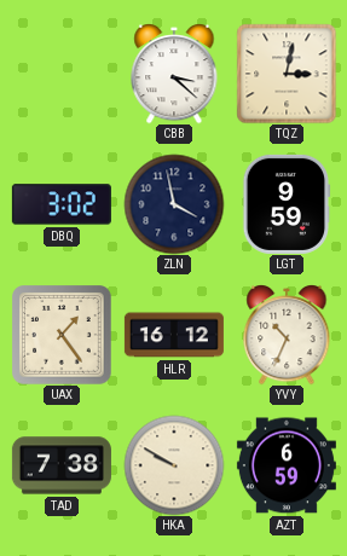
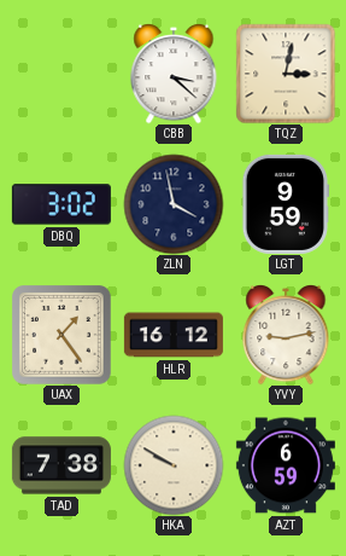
YVY: 10:34 -> 9:13
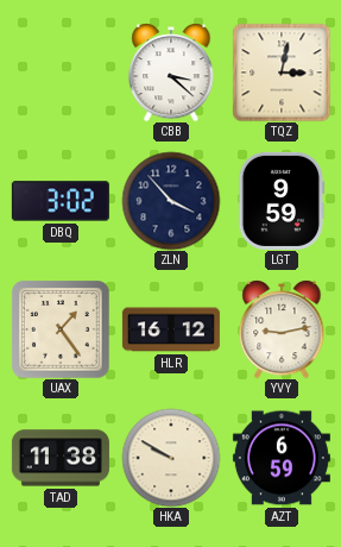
ZLN: 3:58 -> 3:53
TAD: 7:38 -> 11:38
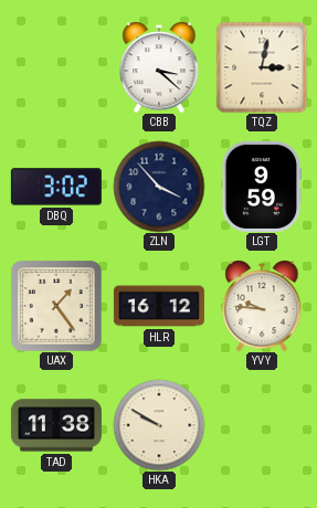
YVY: 9:13 -> 9:46
AZT: 6:59 -> none
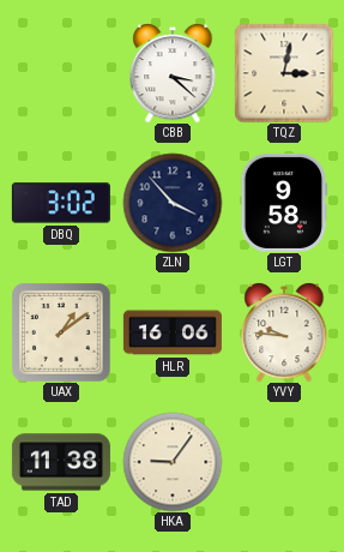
LGT: 9:59 -> 9:58
UAX: 1:24 -> 1:09
HLR: 16:12 -> 16:06
HKA: 9:50 -> 9:06
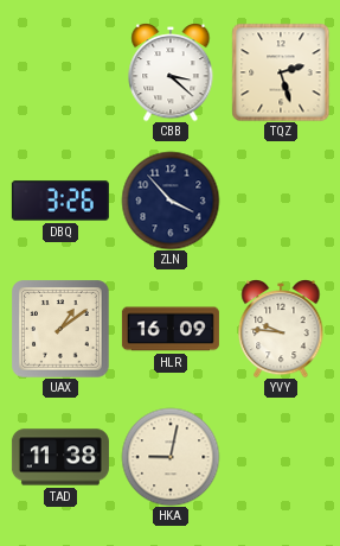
TQZ: 3:02 -> 2:27
DBQ: 3:02 -> 3:26
LGT: 9:58 -> none
HLR: 16:06 -> 16:09
HKA: 9:06 -> 9:02
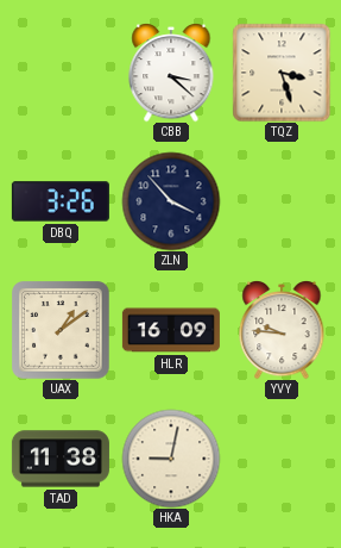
TQZ: 2:27 -> 3:27
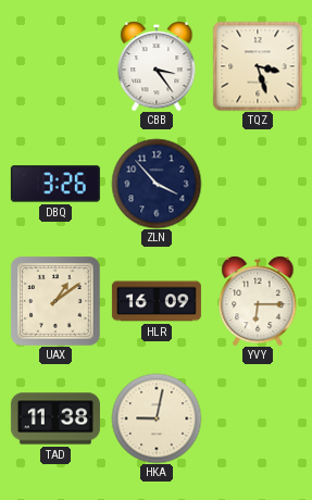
CBB: 3:22 -> 3:24
YVY: 9:46 -> 6:15
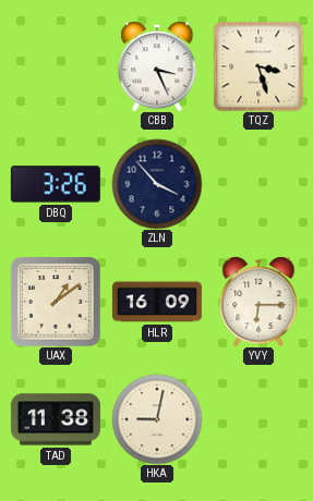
CBB: 3:24 -> 3:26
